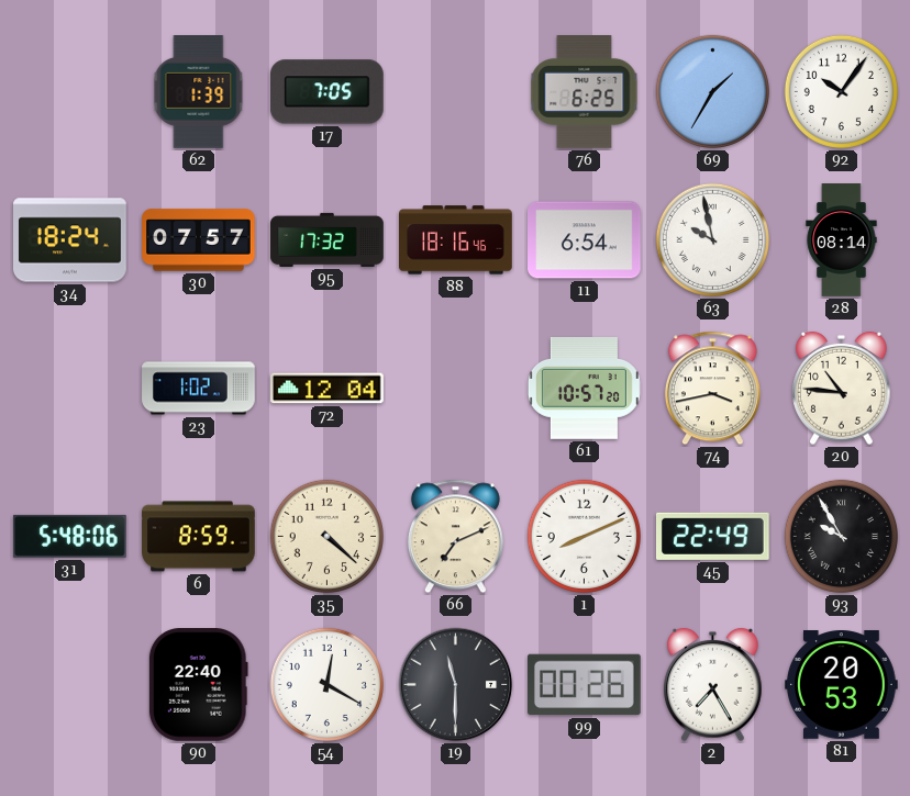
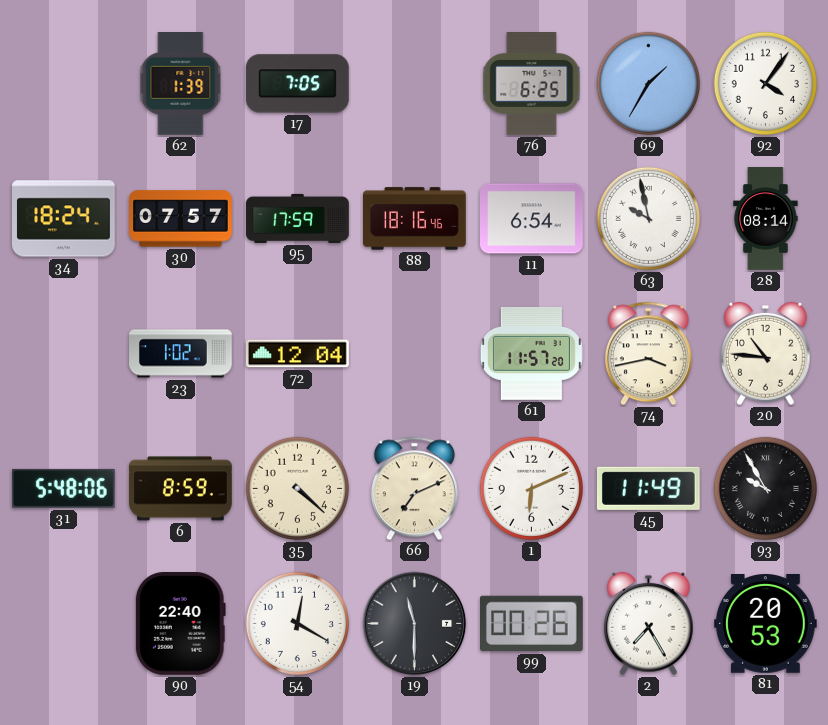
92: 10:06 -> 4:06
95: 17:32 -> 17:59
61: 10:57 -> 11:57
1: 8:11 -> 6:11
45: 22:49 -> 11:49
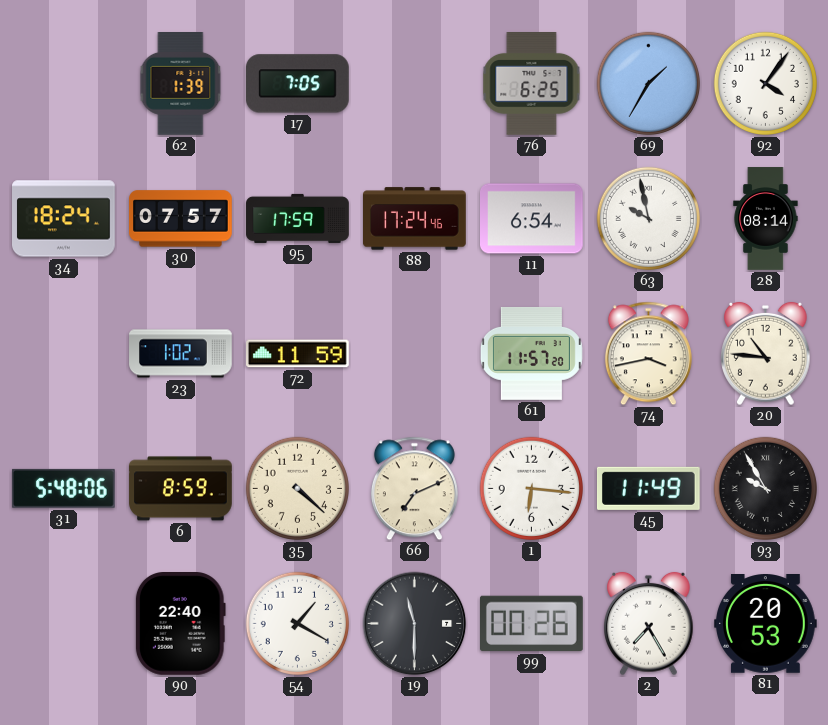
88: 18:16 -> 17:24
72: 12:04 -> 11:59
1: 6:11 -> 6:16
54: 12:20 -> 1:20
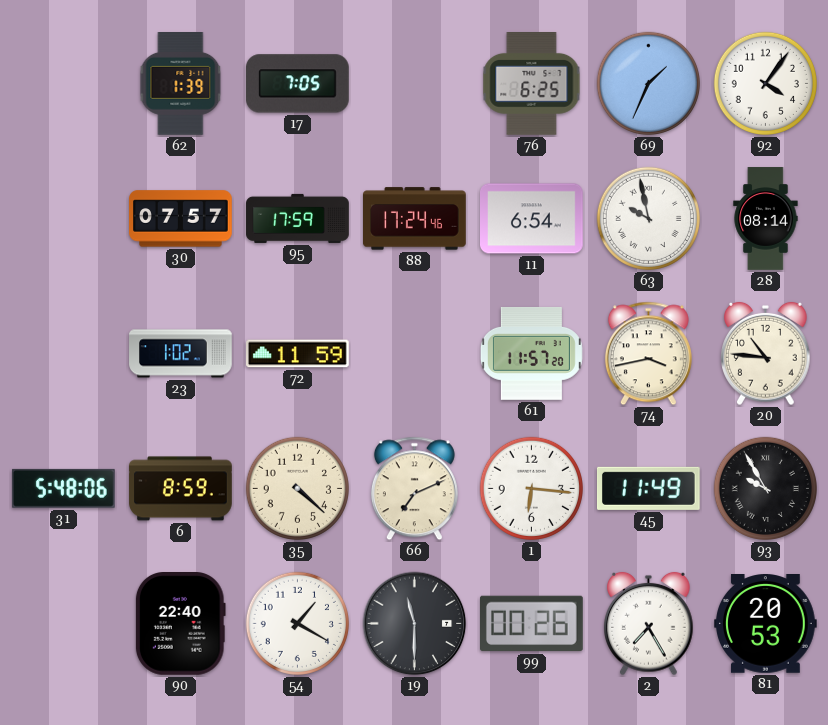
69: 1:35 -> 1:34
34: 18:24 -> none
